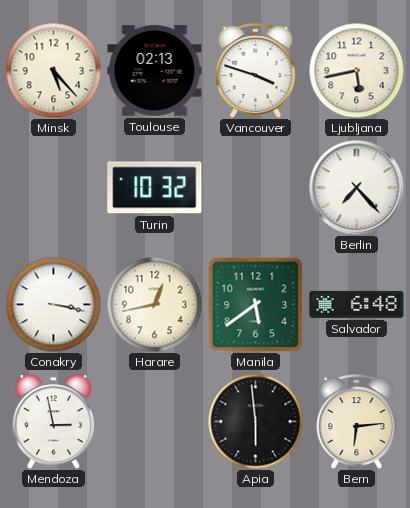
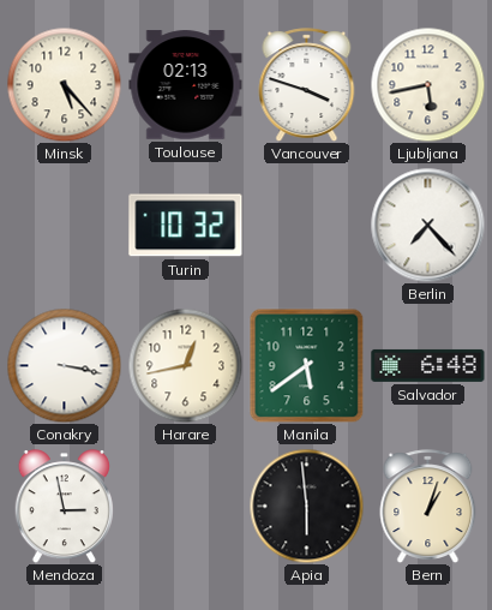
Bern: 6:14 -> 1:03
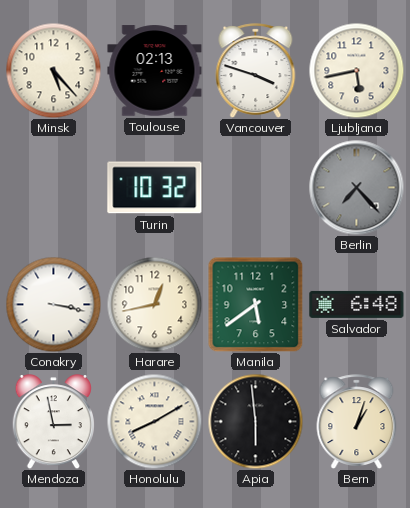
Berlin dial: white -> grey
Honolulu: none -> 8:10
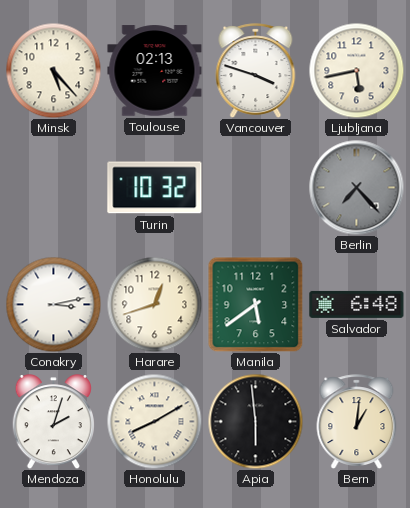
Conakry: 3:17 -> 3:13
Harare: 12:43 -> 12:42
Mendoza: 2:58 -> 2:03
Bern: 1:03 -> 1:01
